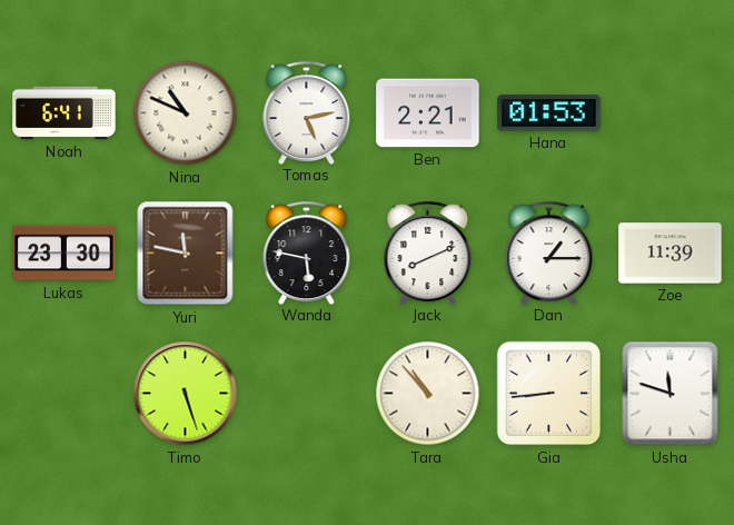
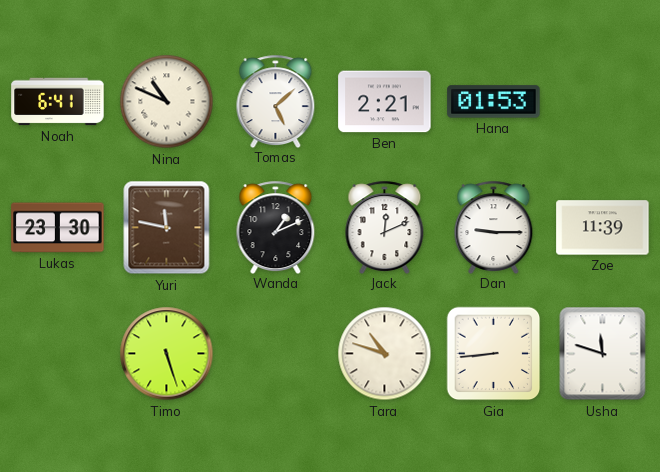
Tomas: 5:13 -> 5:08
Wanda: 5:47 -> 1:11
Jack: 8:11 -> 12:11
Dan: 1:15 -> 9:15
Tara: 10:53 -> 10:48
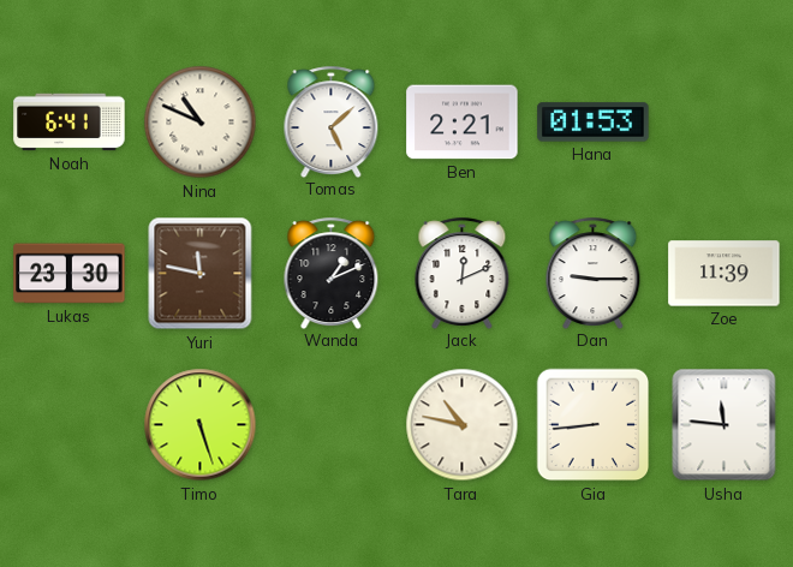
Tara: 10:48 -> 10:47
Usha: 11:48 -> 11:46
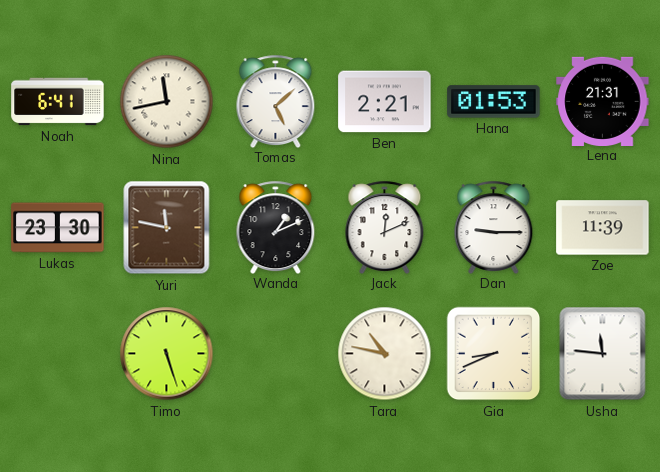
Nina: 10:49 -> 11:43
Lena: none -> 21:31
Gia: 8:44 -> 8:41
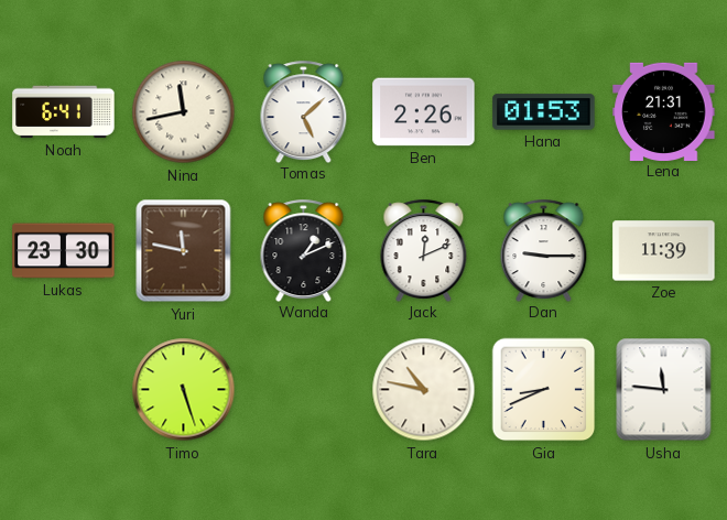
Ben: 2:21 -> 2:26
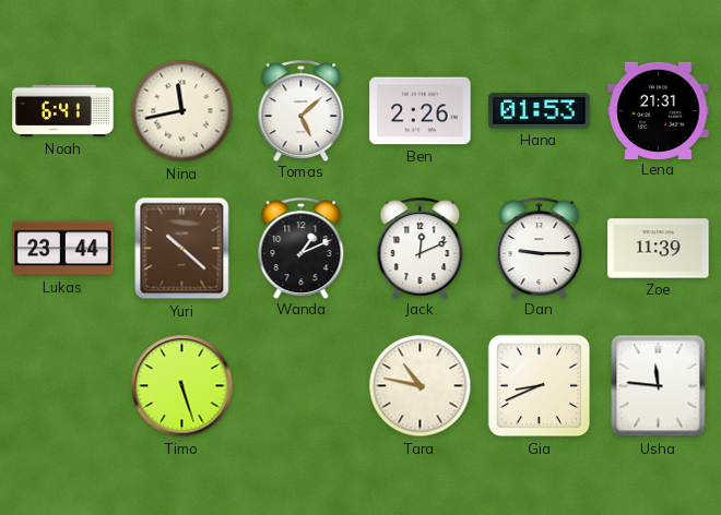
Lukas: 23:30 -> 23:44
Yuri: 11:47 -> 10:22
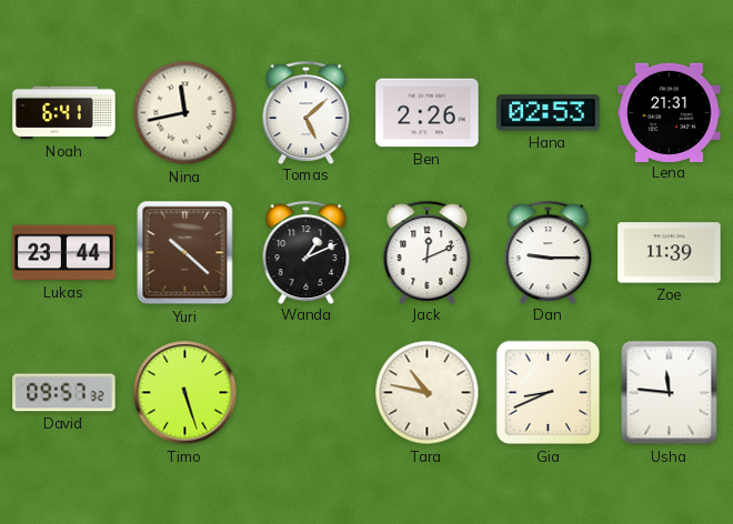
Hana: 01:53 -> 02:53
David: none -> 09:57
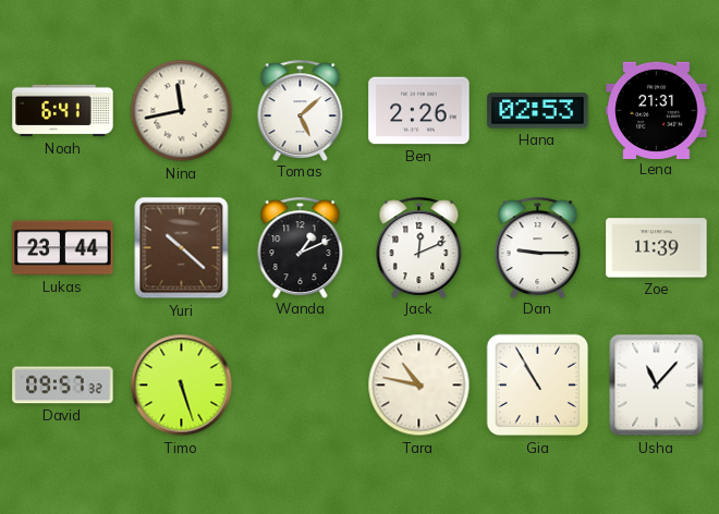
Gia: 8:41 -> 10:55
Usha: 11:46 -> 11:07
